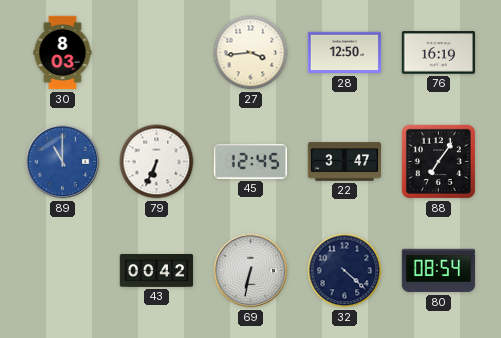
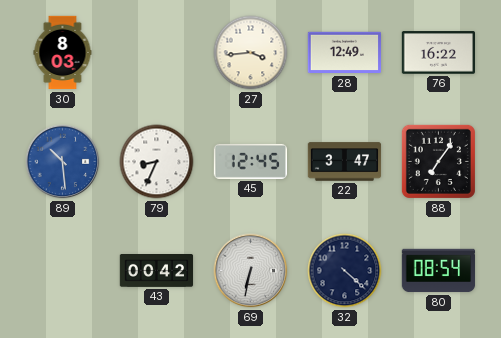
28: 12:50 -> 12:49
76: 16:19 -> 16:22
89: 11:00 -> 10:29
79: 6:34 -> 8:34
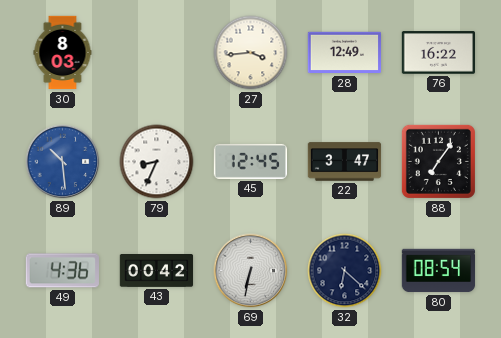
49: none -> 4:36
32: 4:22 -> 6:22
